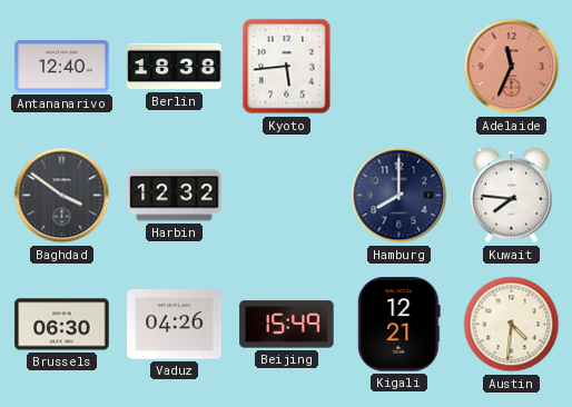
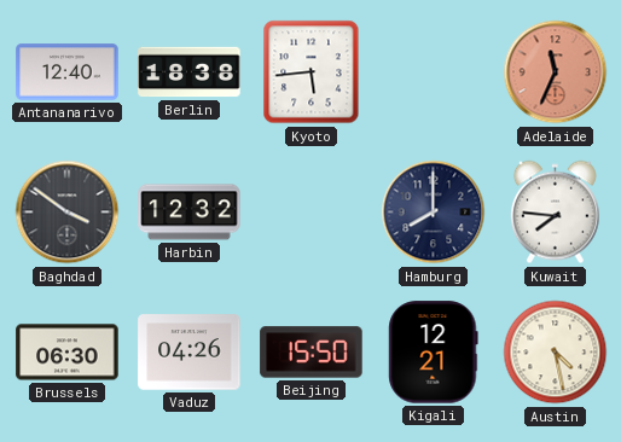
Beijing: 15:49 -> 15:50
Austin: 4:31 -> 4:28
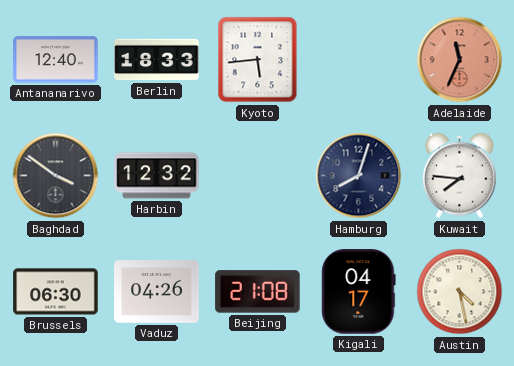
Berlin: 18:38 -> 18:33
Hamburg: 8:00 -> 8:03
Beijing: 15:50 -> 21:08
Kigali: 12:21 -> 04:17
